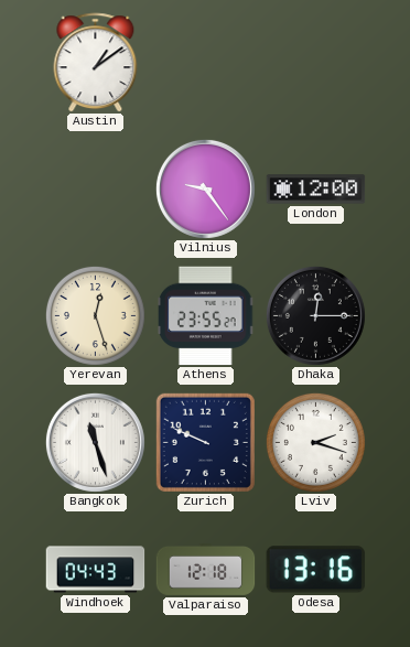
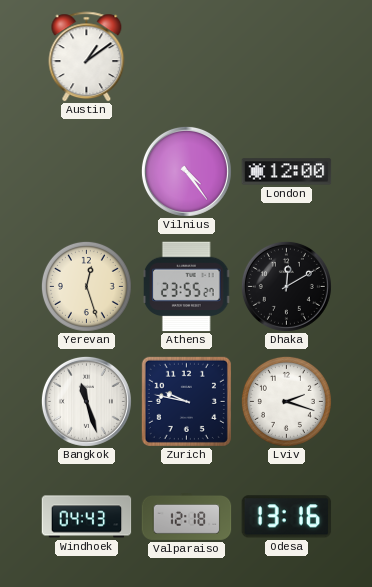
Vilnius: 9:24 -> 4:24
Dhaka: 12:15 -> 12:10
Zurich: 9:49 -> 9:47
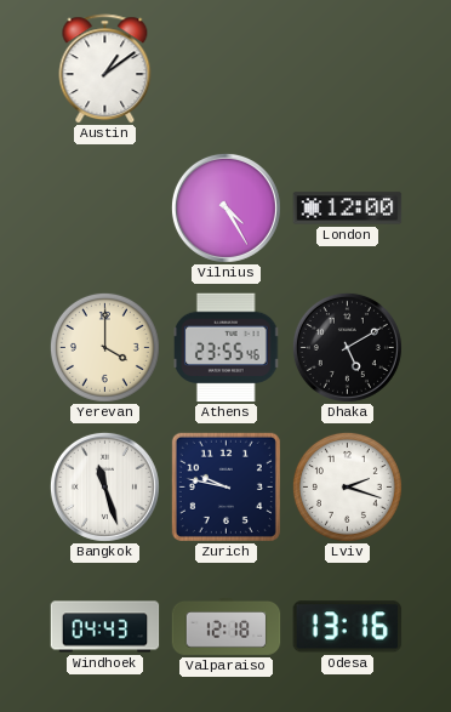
Vilnius: 4:24 -> 4:25
Yerevan: 12:27 -> 4:00
Athens: 23:55:27 -> 23:55:46
Dhaka: 12:10 -> 5:10
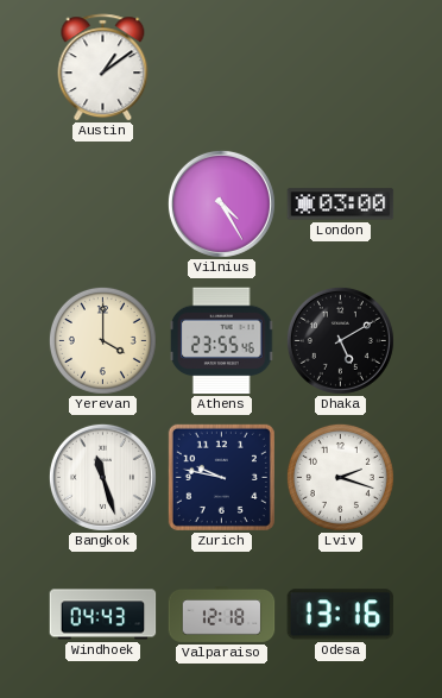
London: 12:00 -> 03:00
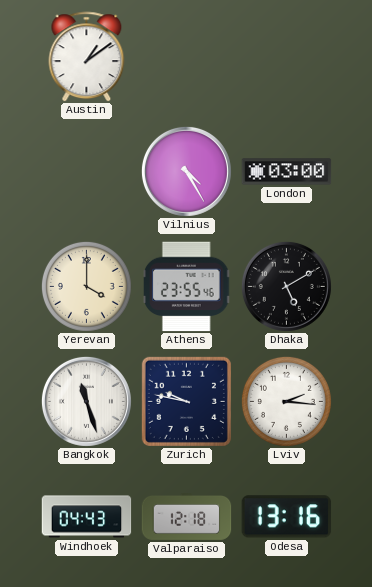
Lviv: 2:18 -> 2:16
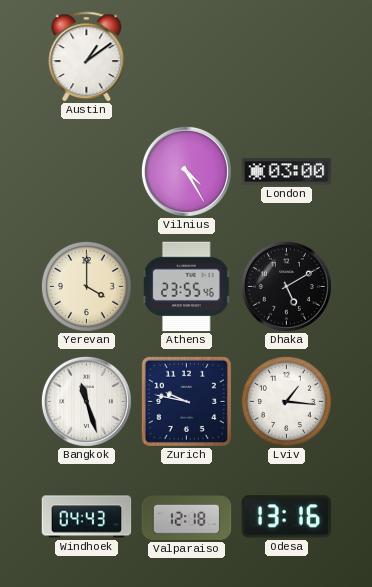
Lviv: 2:16 -> 1:16
